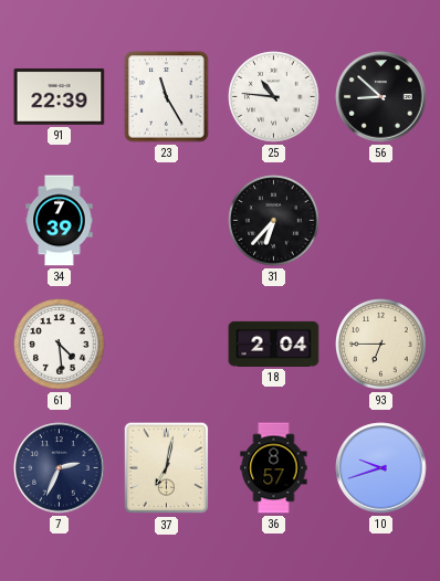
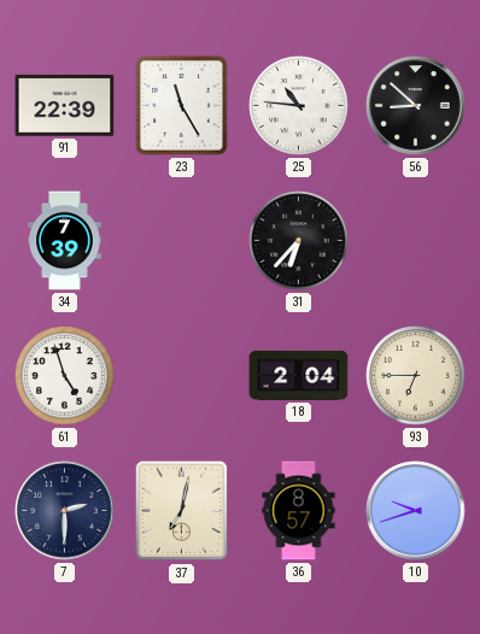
61: 4:29 -> 4:57
7: 2:34 -> 2:30
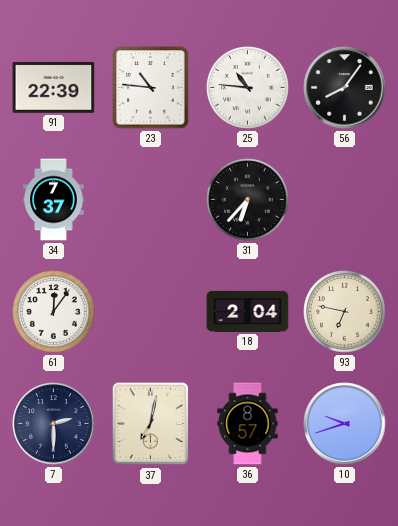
23: 11:25 -> 10:46
56: 8:52 -> 8:06
34: 7:39 -> 7:37
61: 4:57 -> 12:06
93: 6:45 -> 6:47
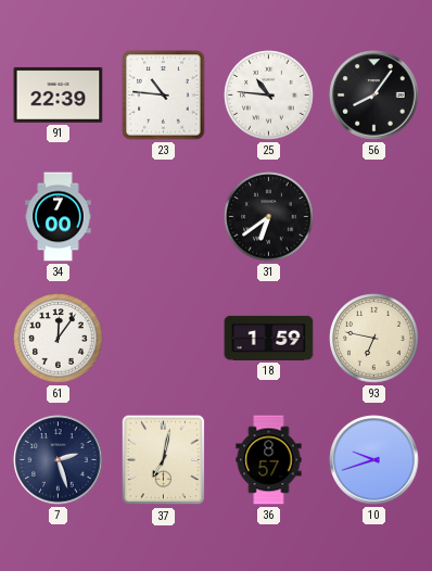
34: 7:37 -> 7:00
31: 6:37 -> 6:39
18: 2:04 -> 1:59
7: 2:30 -> 2:27
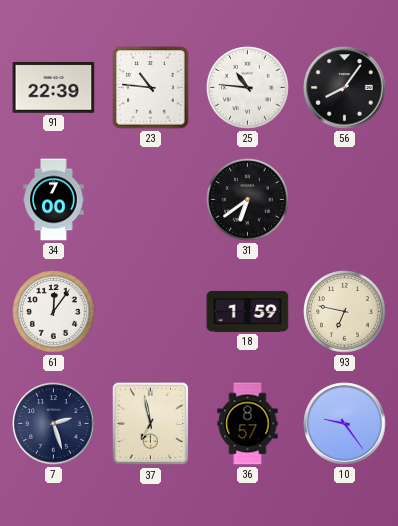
37: 7:02 -> 6:58
10: 9:42 -> 9:24
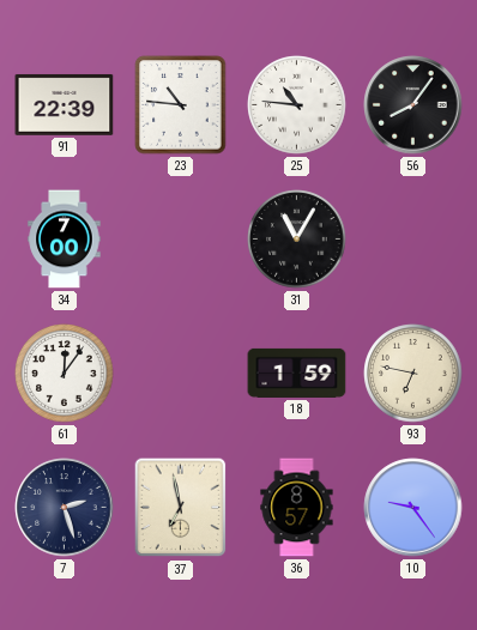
31: 6:39 -> 11:05
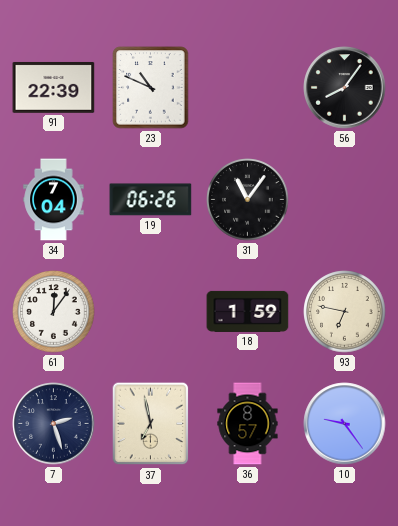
23: 10:46 -> 10:49
25: 10:46 -> none
34: 7:00 -> 7:04
19: none -> 06:26
31: 11:05 -> 11:06
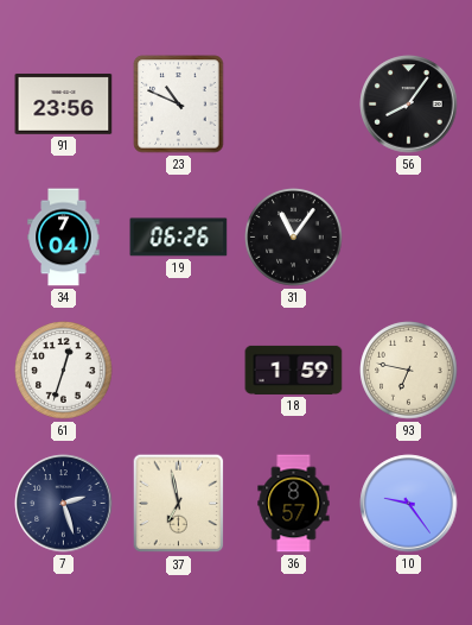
91: 22:39 -> 23:56
61: 12:06 -> 12:33
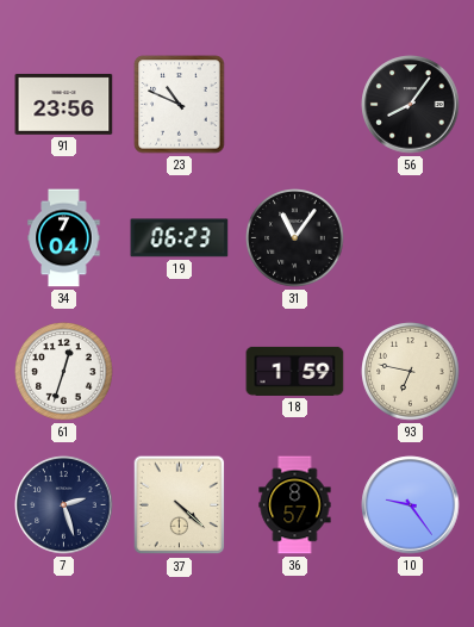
19: 06:26 -> 06:23
37: 6:58 -> 4:22
